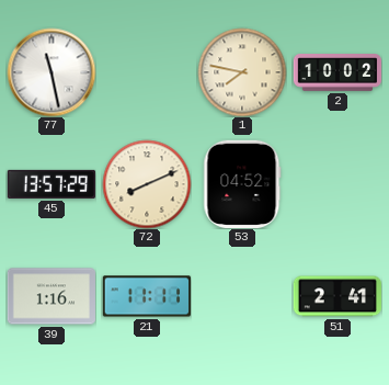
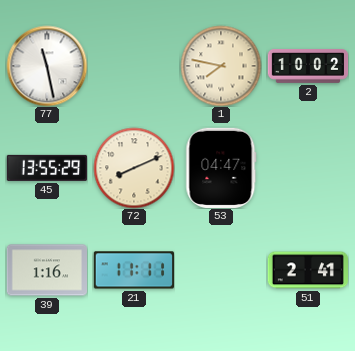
45: 13:57 -> 13:55
53: 04:52 -> 04:47
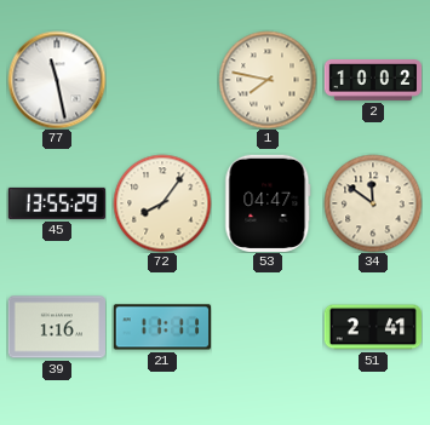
72: 8:11 -> 8:06
34: none -> 11:51
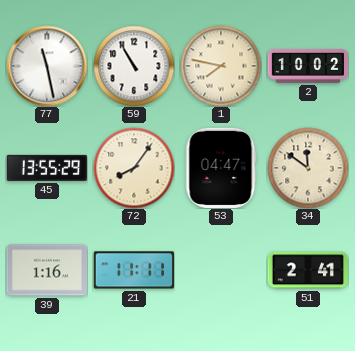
59: none -> 10:55
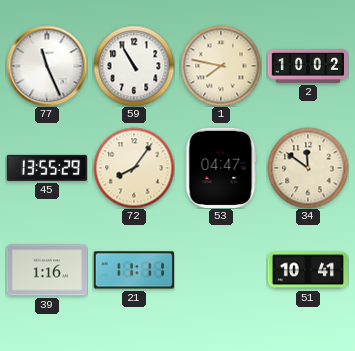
77: 11:28 -> 11:26
51: 2:41 -> 10:41
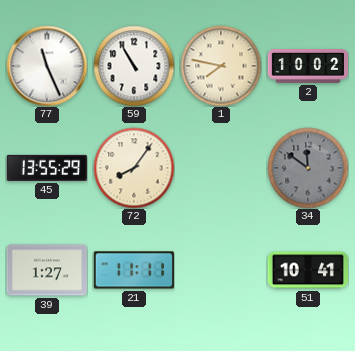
53: 04:47 -> none
34 dial: cream -> grey
39: 1:16 -> 1:27
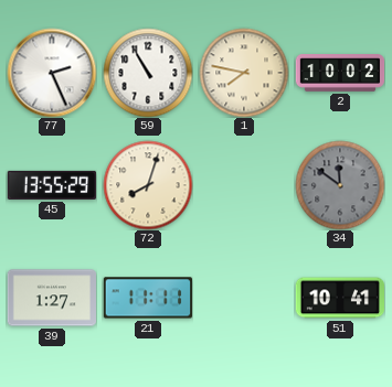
77: 11:26 -> 2:26
72: 8:06 -> 8:03
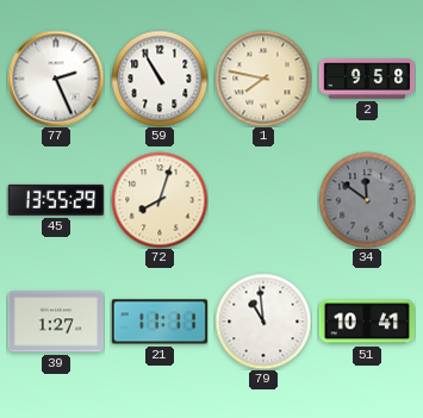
2: 10:02 -> 9:58
79: none -> 10:59
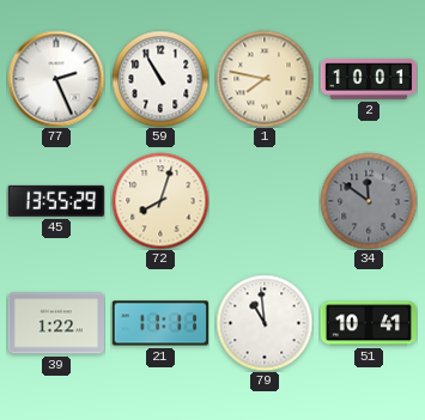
2: 9:58 -> 10:01
39: 1:27 -> 1:22
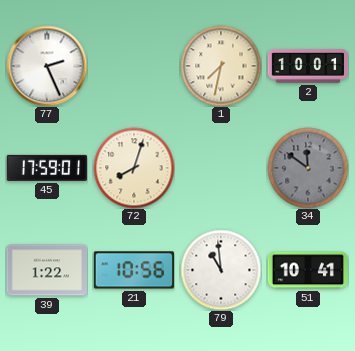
59: 10:55 -> none
1: 7:47 -> 7:32
45: 13:55 -> 17:59
21: 11:11 -> 10:56
